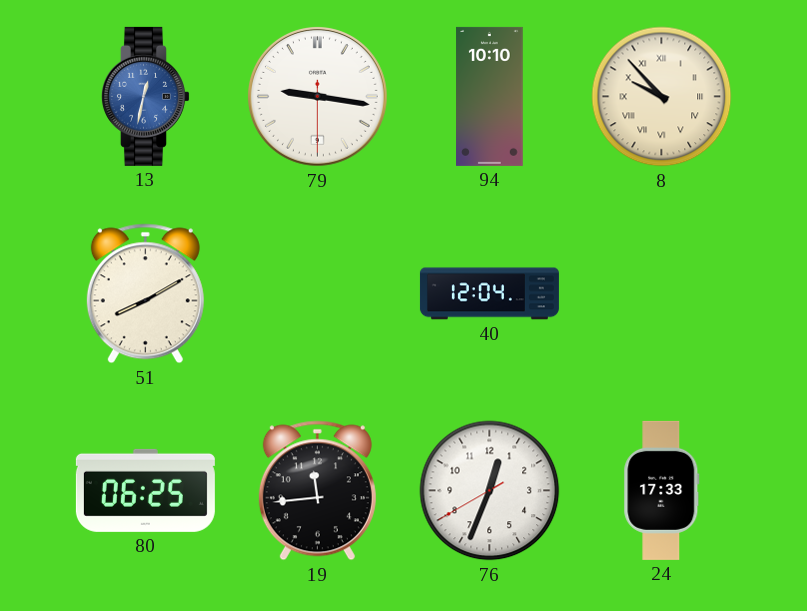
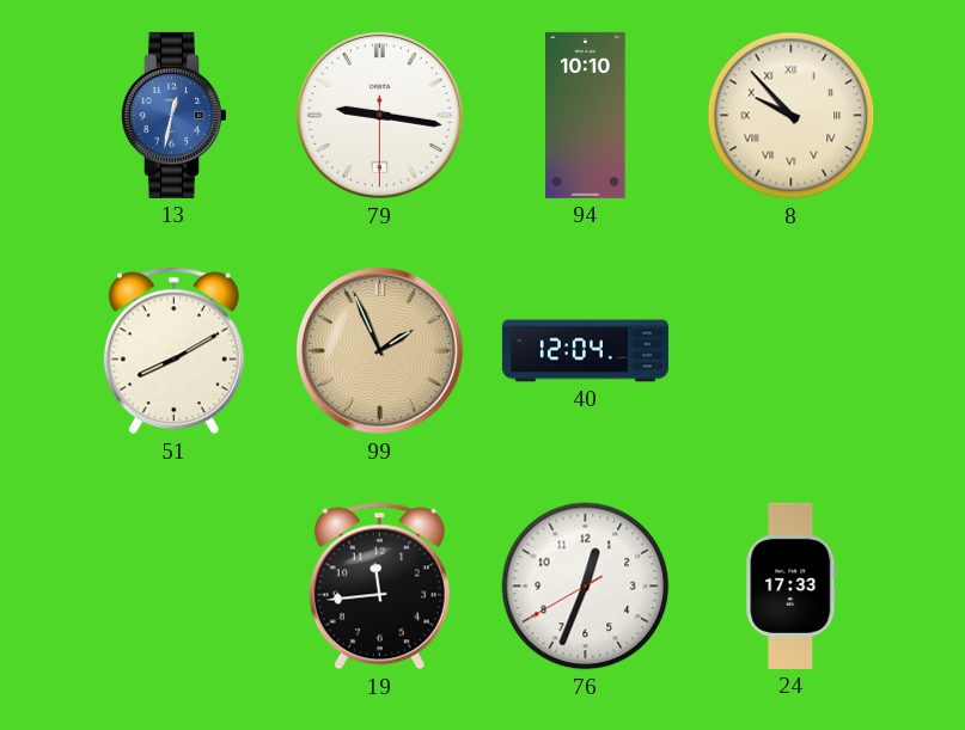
99: none -> 1:56
80: 06:25 -> none
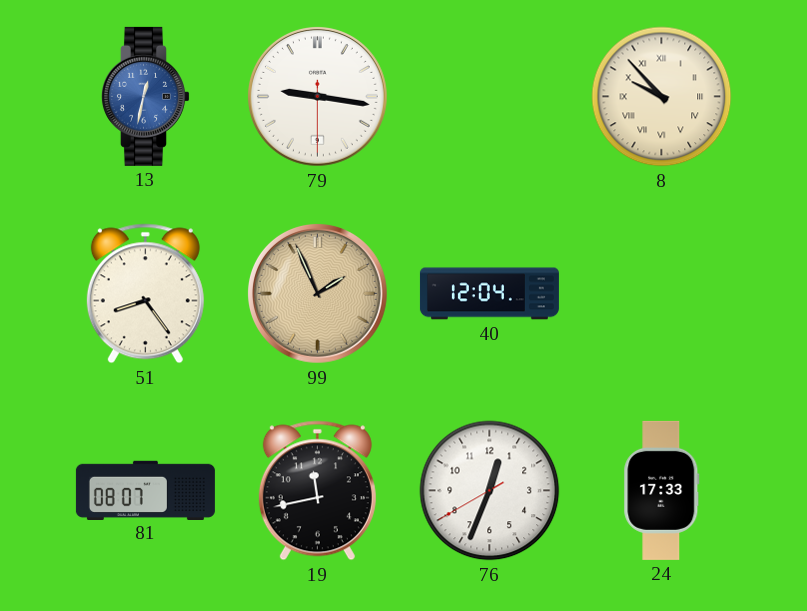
94: 10:10 -> none
51: 8:10 -> 8:24
81: none -> 08:07
19: 11:44 -> 11:43
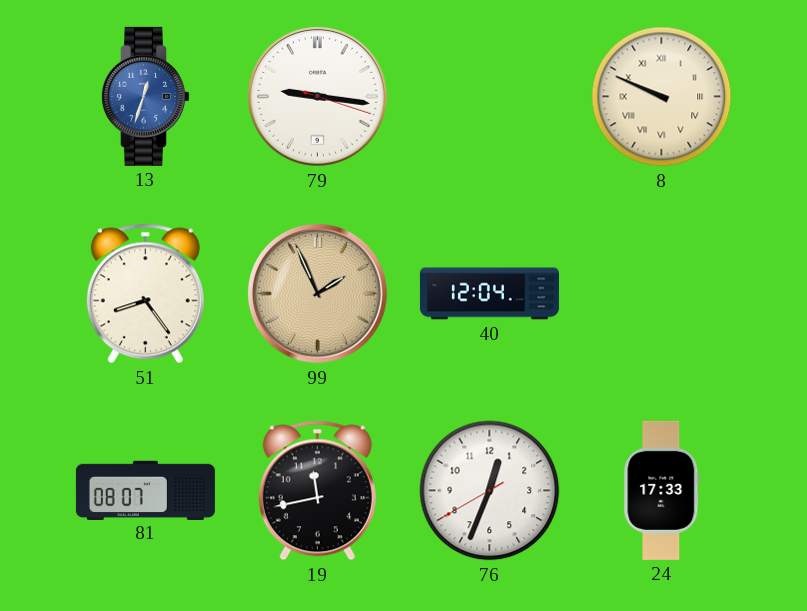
13: 12:32 -> 12:33
79: 9:16:30 -> 9:16:18
8: 9:53 -> 9:49
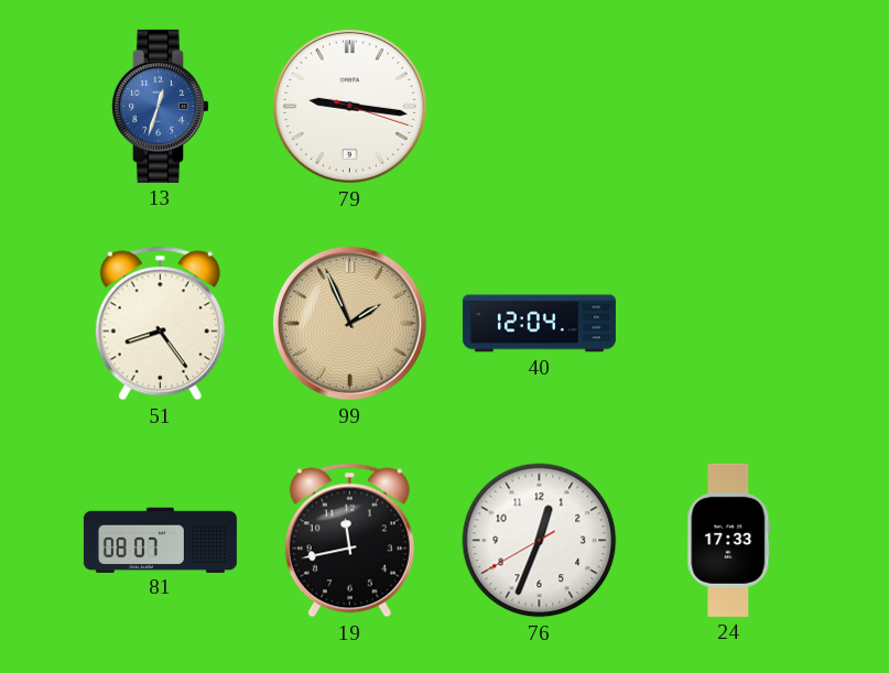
8: 9:49 -> none
